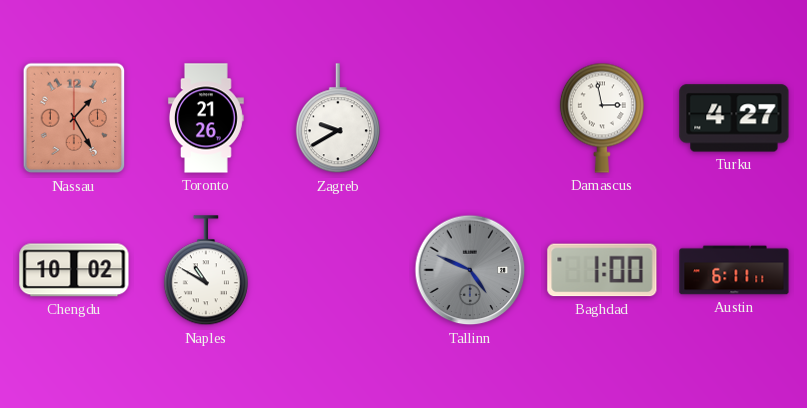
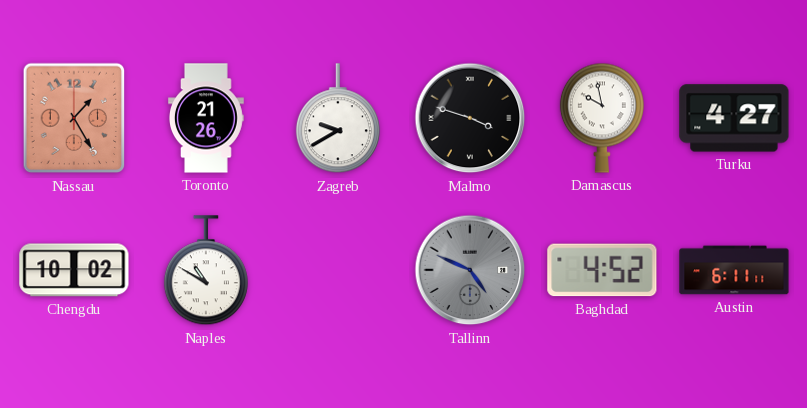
Malmo: none -> 3:48
Damascus: 2:58 -> 9:58
Baghdad: 1:00 -> 4:52
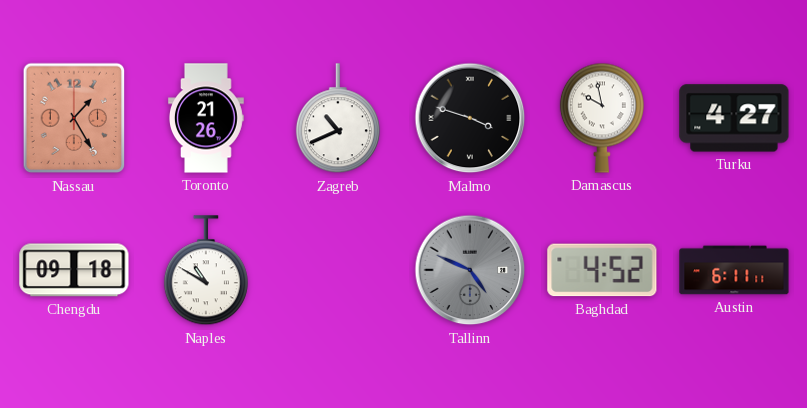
Zagreb: 9:40 -> 10:41
Chengdu: 10:02 -> 09:18
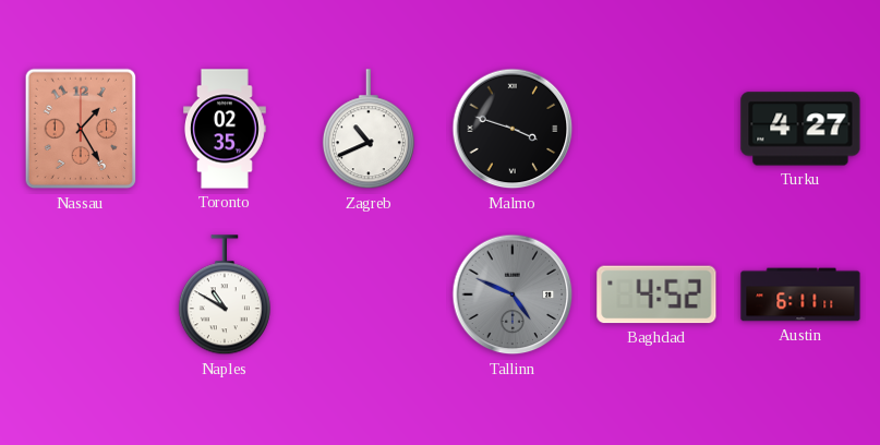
Toronto: 21:26 -> 02:35
Damascus: 9:58 -> none
Chengdu: 09:18 -> none
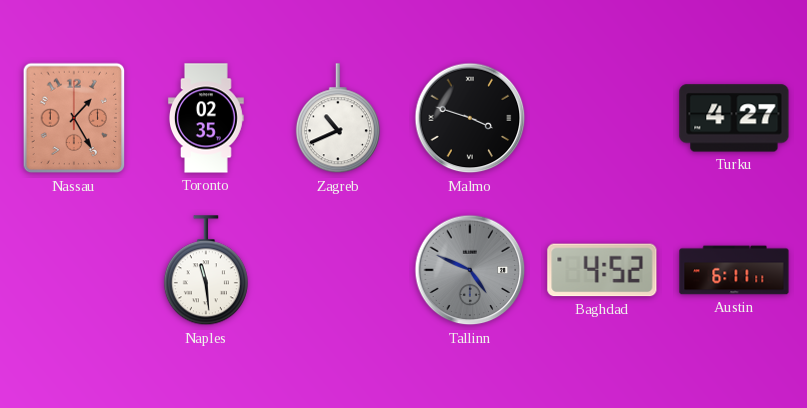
Naples: 10:50 -> 11:29
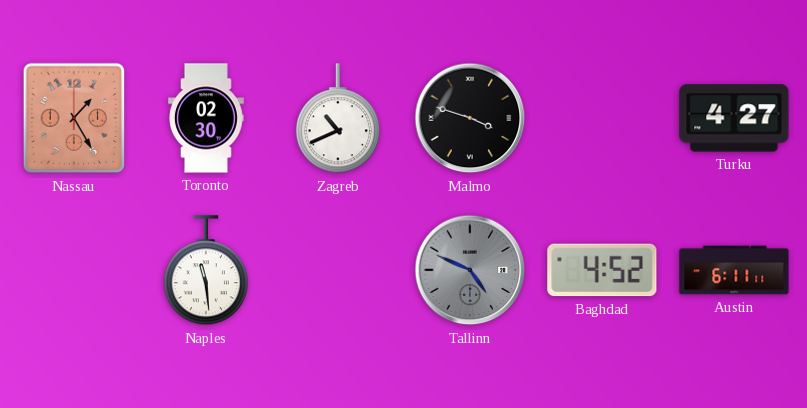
Toronto: 02:35 -> 02:30
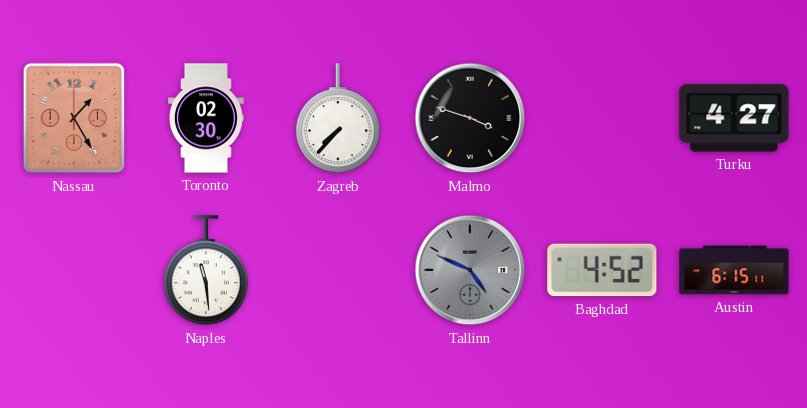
Zagreb: 10:41 -> 7:37
Austin: 6:11 -> 6:15
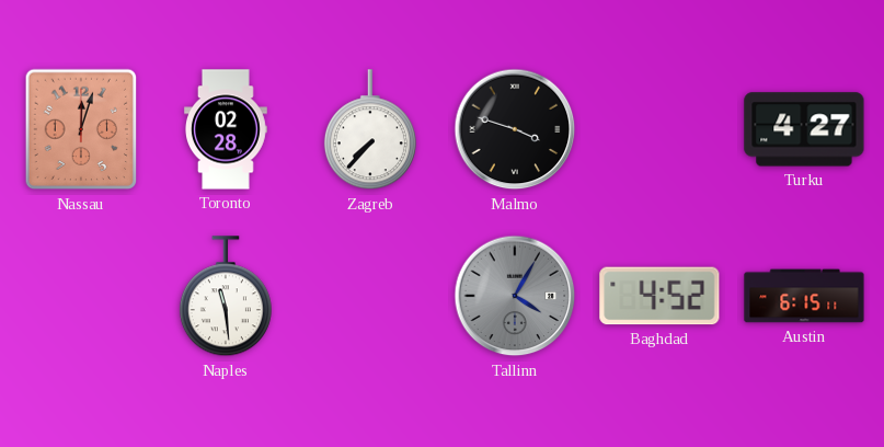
Nassau: 1:25 -> 12:03
Toronto: 02:30 -> 02:28
Tallinn: 4:49 -> 4:05
